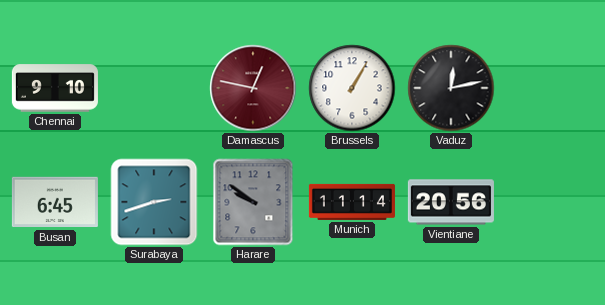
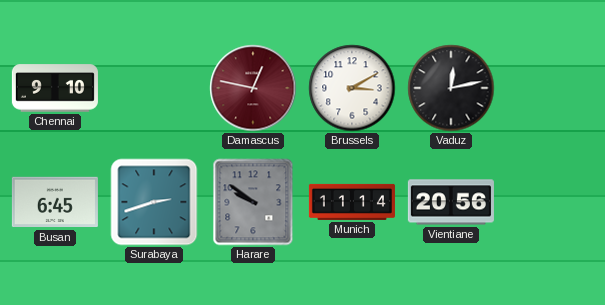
Brussels: 1:05 -> 3:10
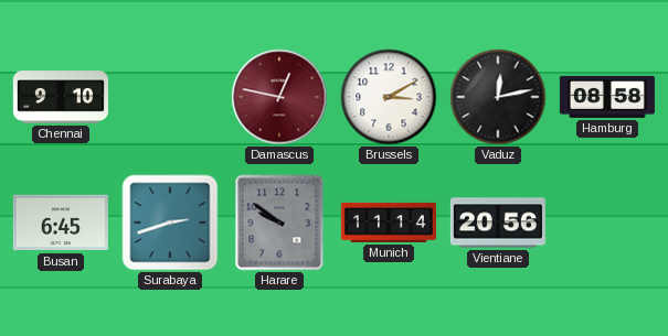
Hamburg: none -> 08:58
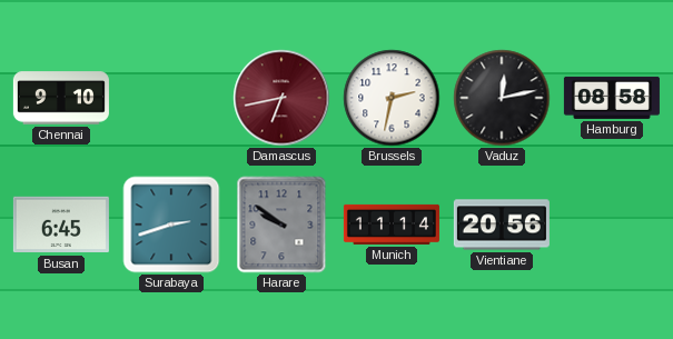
Damascus: 12:47 -> 6:43
Brussels: 3:10 -> 2:32
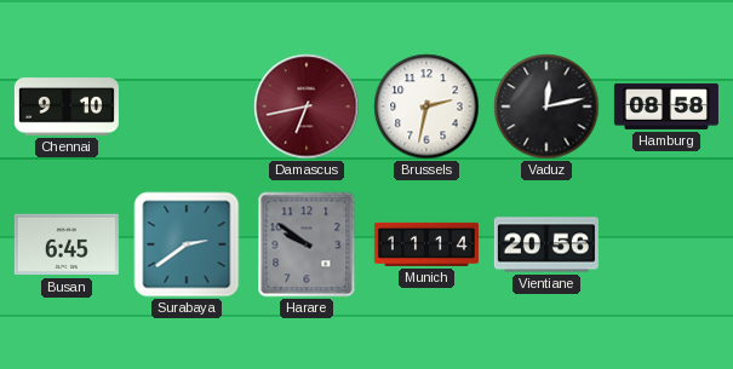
Surabaya: 2:42 -> 2:39
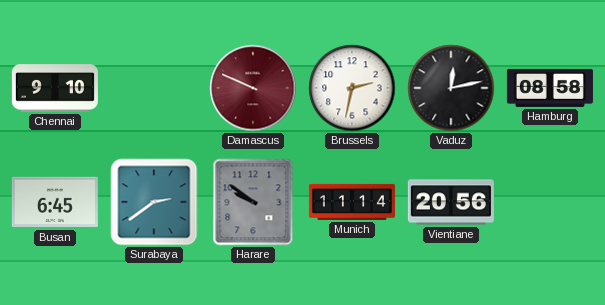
Damascus: 6:43 -> 9:49
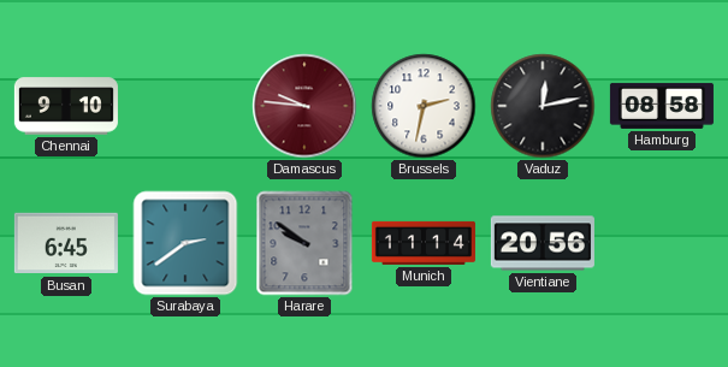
Damascus: 9:49 -> 9:46
